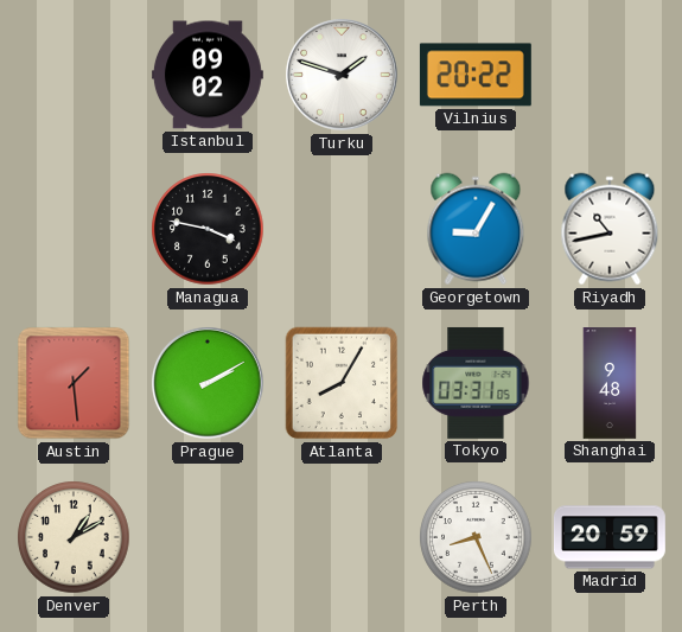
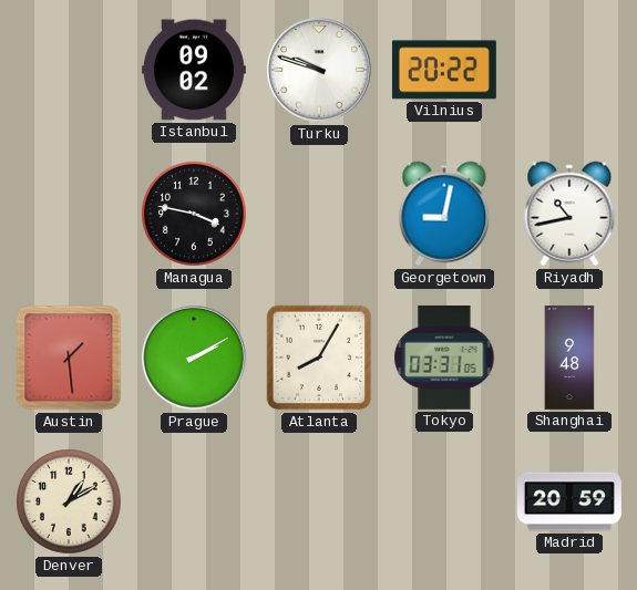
Turku: 1:48 -> 9:48
Georgetown: 9:05 -> 9:02
Perth: 8:26 -> none
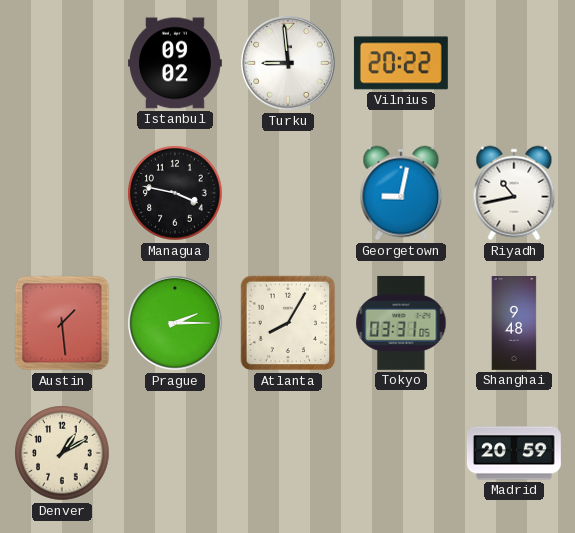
Turku: 9:48 -> 8:59
Prague: 2:10 -> 2:15
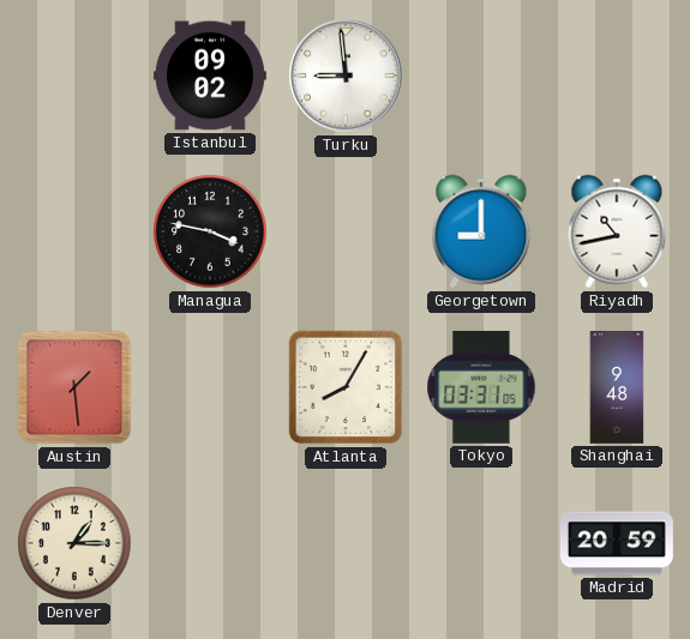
Vilnius: 20:22 -> none
Georgetown: 9:02 -> 9:00
Prague: 2:15 -> none
Denver: 1:10 -> 1:15
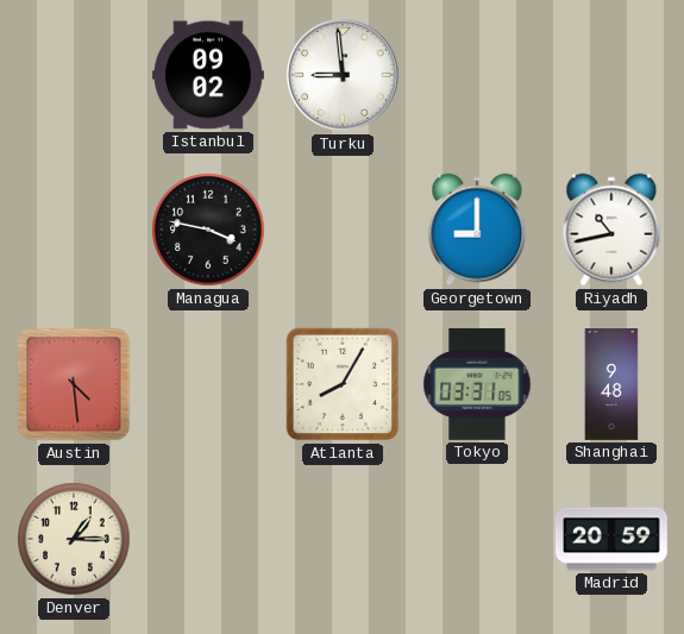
Austin: 1:29 -> 4:29
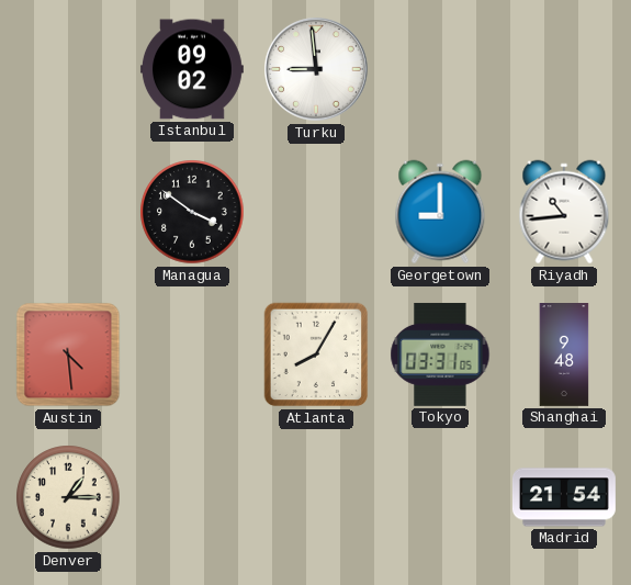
Managua: 3:47 -> 3:51
Riyadh: 10:43 -> 10:44
Madrid: 20:59 -> 21:54
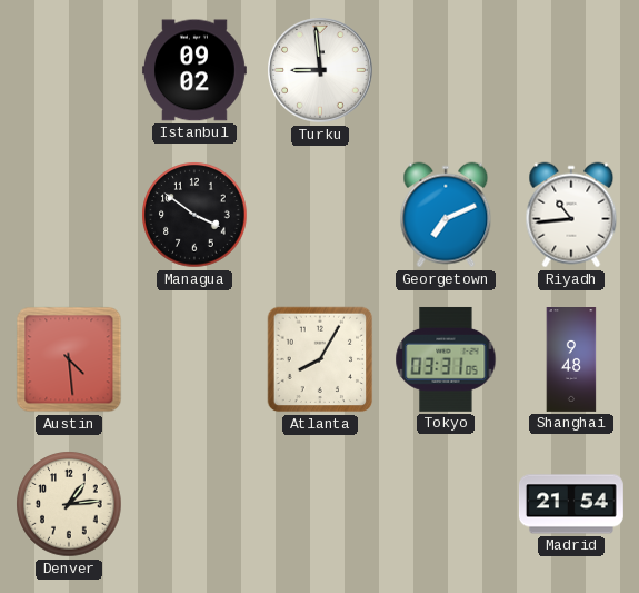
Georgetown: 9:00 -> 7:11
Denver: 1:15 -> 1:14
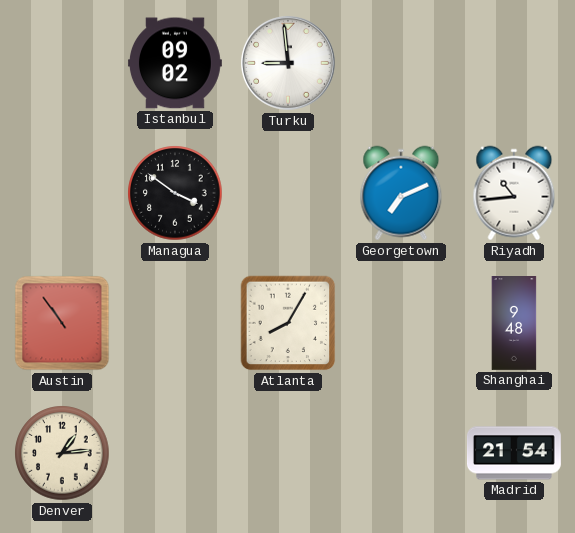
Austin: 4:29 -> 10:54
Tokyo: 03:31 -> none
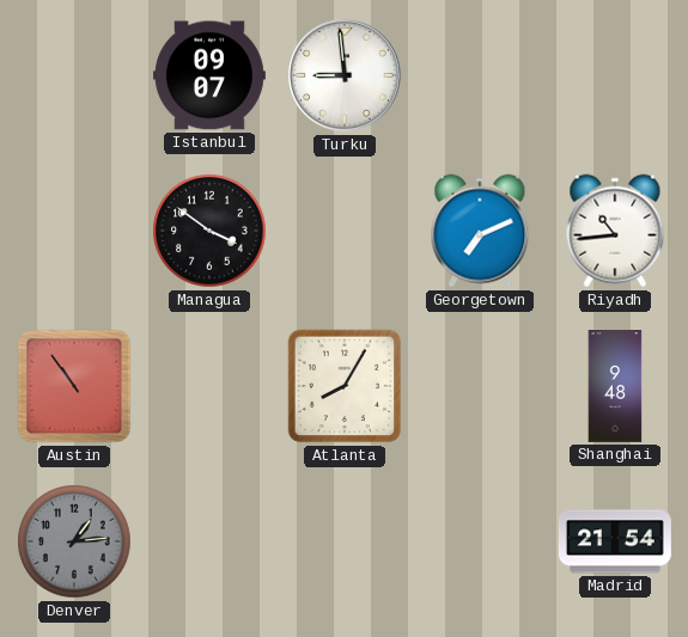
Istanbul: 09:02 -> 09:07
Denver dial: cream -> grey
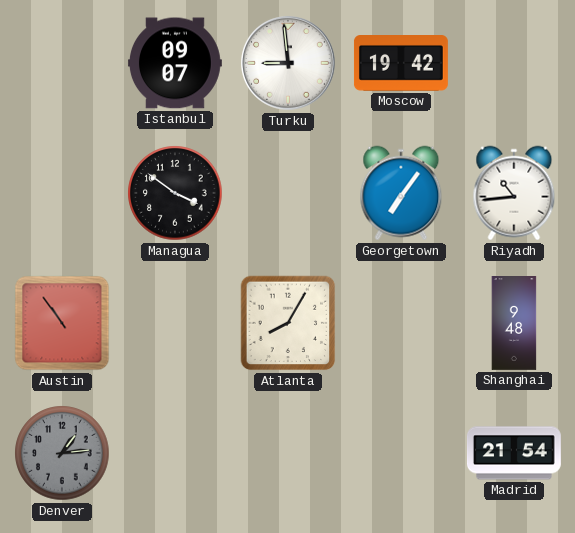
Moscow: none -> 19:42
Georgetown: 7:11 -> 7:06
